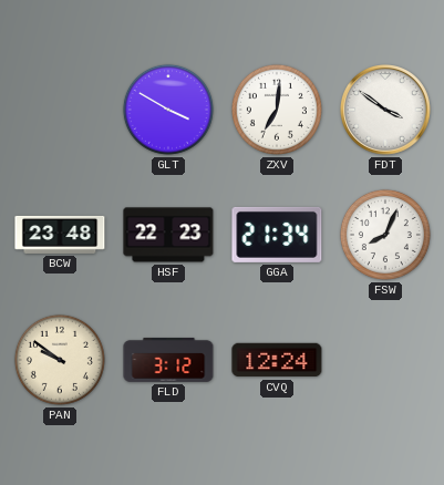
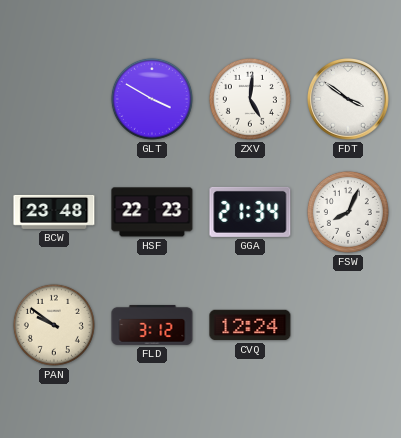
ZXV: 7:01 -> 5:01
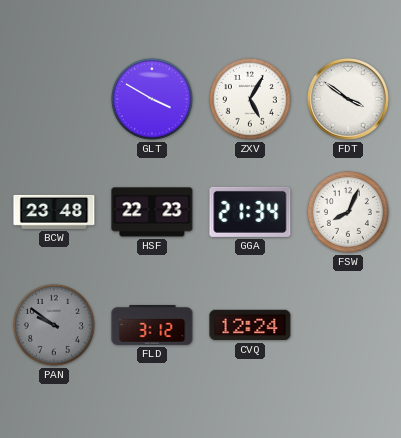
ZXV: 5:01 -> 5:05
PAN dial: cream -> grey
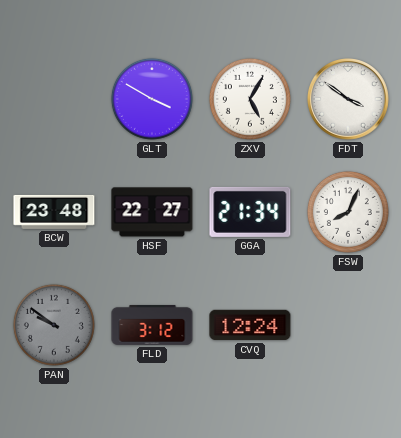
HSF: 22:23 -> 22:27
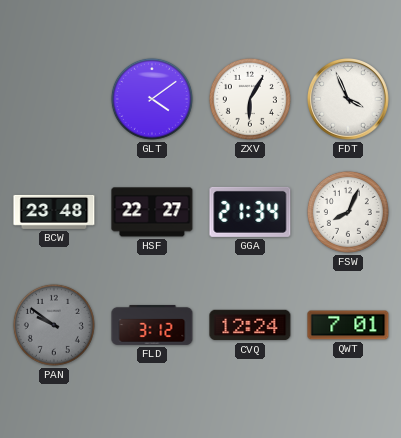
GLT: 3:50 -> 4:09
ZXV: 5:05 -> 6:05
FDT: 3:51 -> 3:56
QWT: none -> 7:01
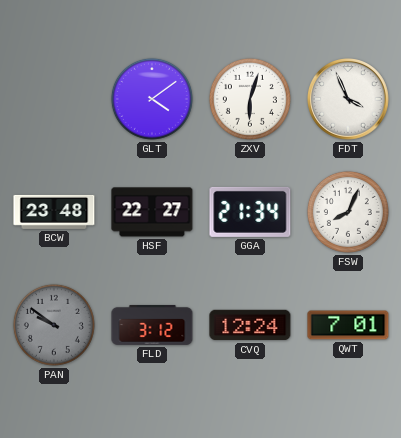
ZXV: 6:05 -> 6:03
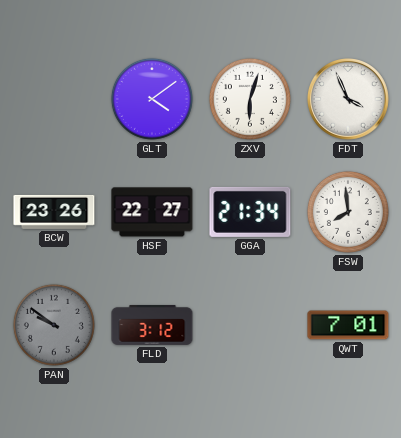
BCW: 23:48 -> 23:26
FSW: 8:04 -> 7:59
CVQ: 12:24 -> none
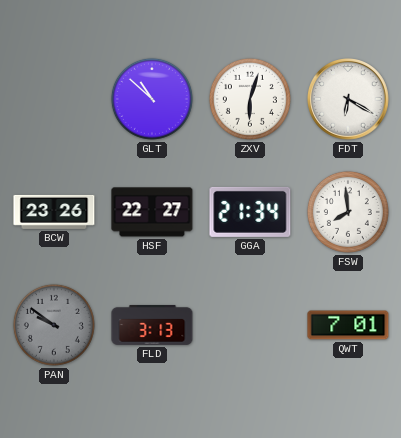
GLT: 4:09 -> 10:52
FDT: 3:56 -> 6:20
FLD: 3:12 -> 3:13
